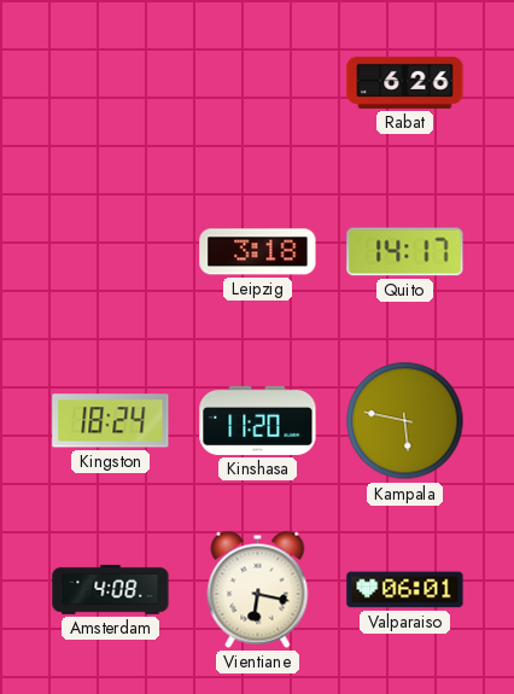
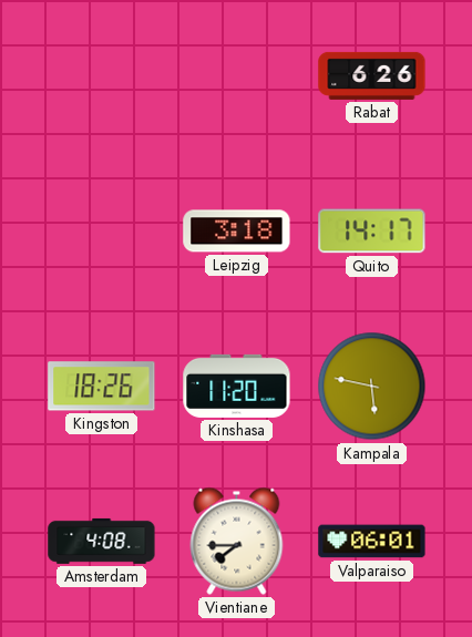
Kingston: 18:24 -> 18:26
Vientiane: 6:17 -> 7:45
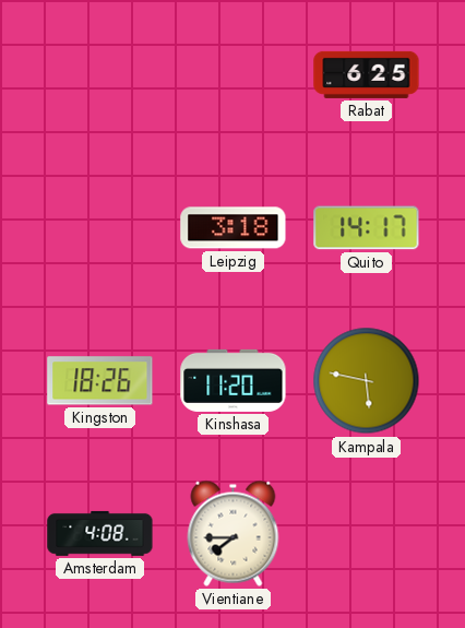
Rabat: 6:26 -> 6:25
Valparaiso: 06:01 -> none
